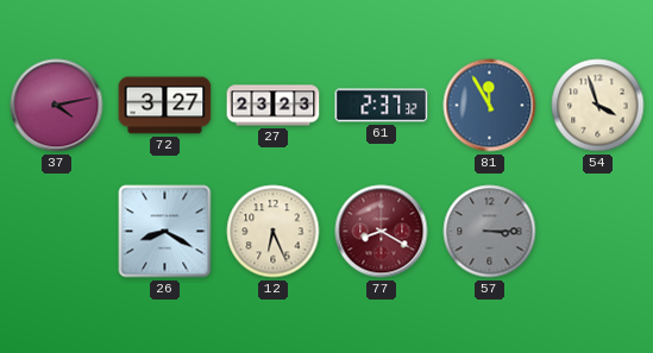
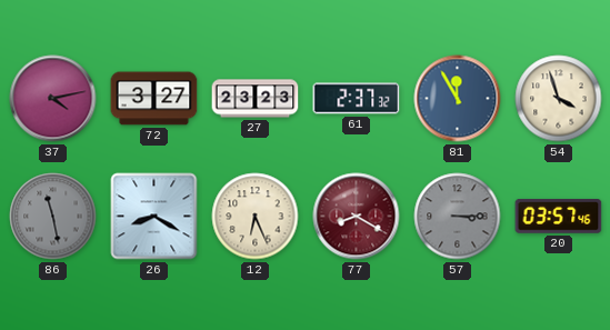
86: none -> 11:28
20: none -> 03:57
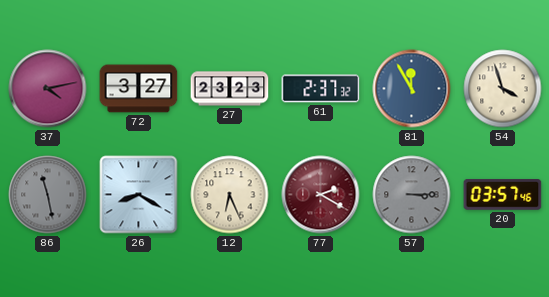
77: 8:20 -> 2:20
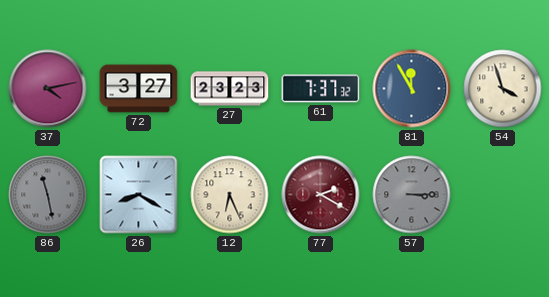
61: 2:37 -> 7:37
20: 03:57 -> none
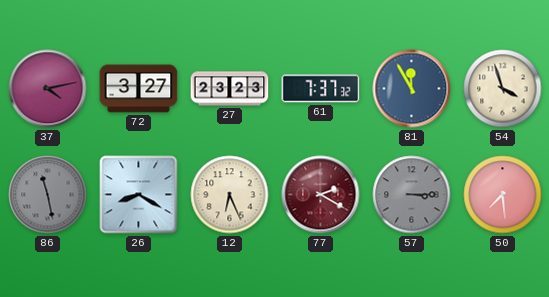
50: none -> 7:29
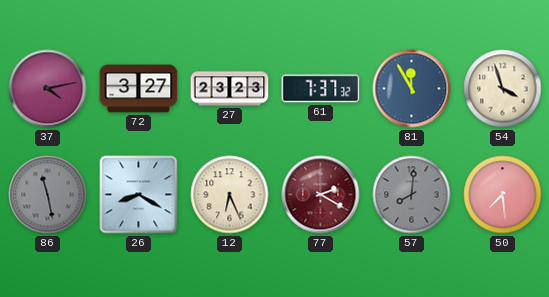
57: 3:15 -> 8:01
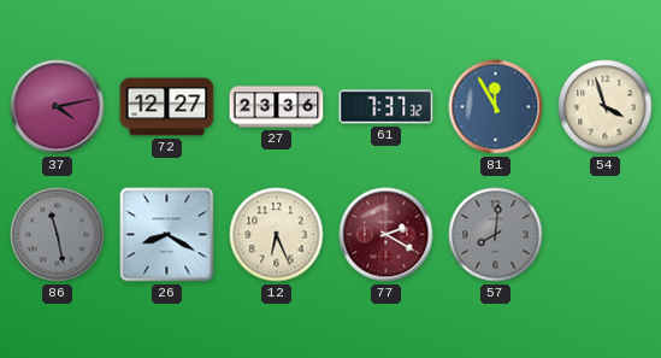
72: 3:27 -> 12:27
27: 23:23 -> 23:36
50: 7:29 -> none
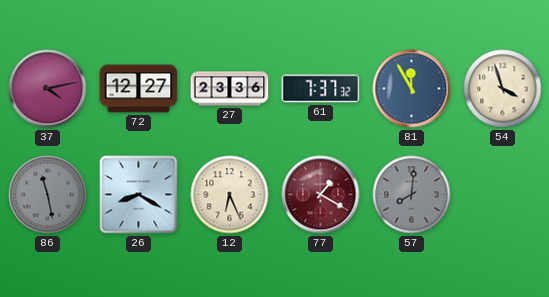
77: 2:20 -> 1:20
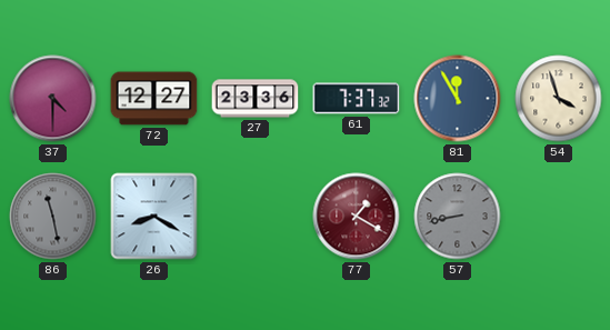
37: 4:13 -> 4:30
12: 6:26 -> none
57: 8:01 -> 8:43
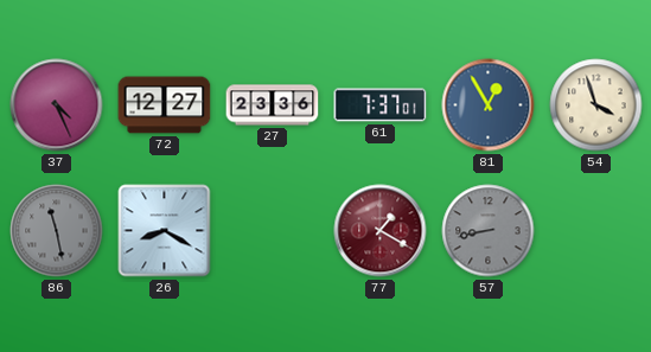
37: 4:30 -> 4:26
61: 7:37:32 -> 7:37:01
81: 11:55 -> 12:55
